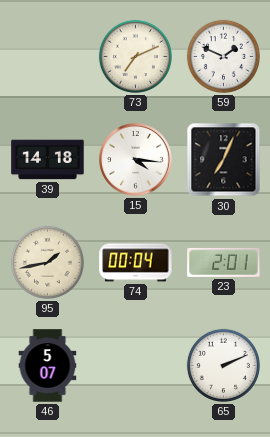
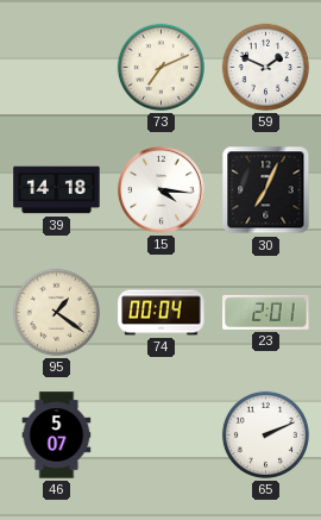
95: 1:43 -> 1:21
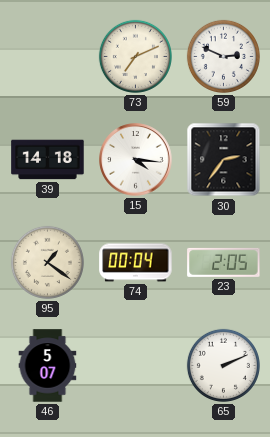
59: 1:49 -> 2:49
30: 7:04 -> 2:36
23: 2:01 -> 2:05
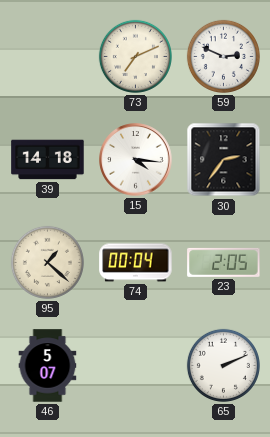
95: 1:21 -> 1:22
